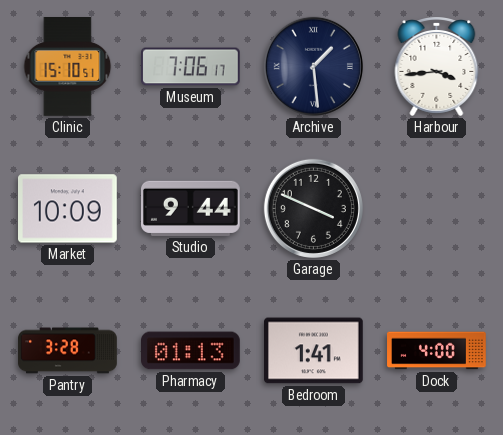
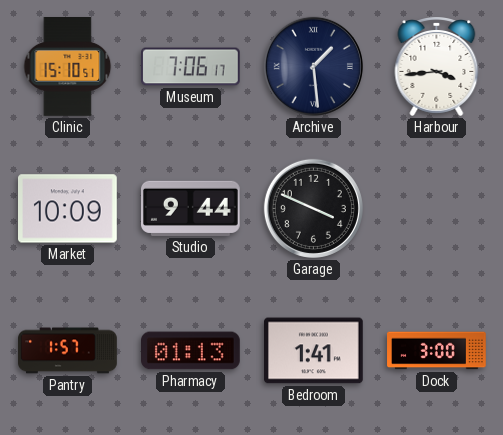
Pantry: 3:28 -> 1:57
Dock: 4:00 -> 3:00
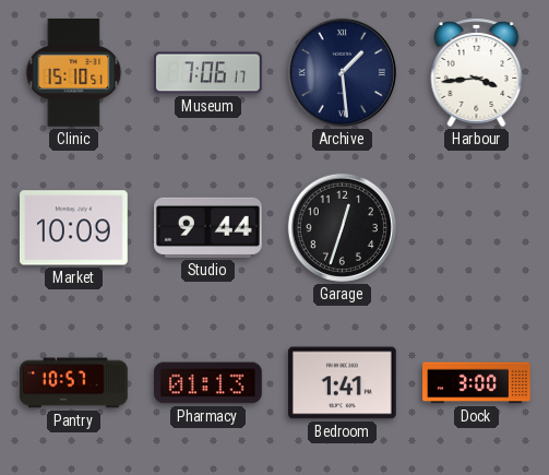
Garage: 3:49 -> 12:33
Pantry: 1:57 -> 10:57
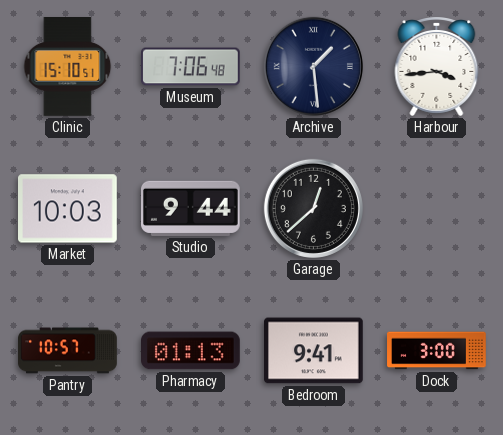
Museum: 7:06:17 -> 7:06:48
Market: 10:09 -> 10:03
Garage: 12:33 -> 12:38
Bedroom: 1:41 -> 9:41
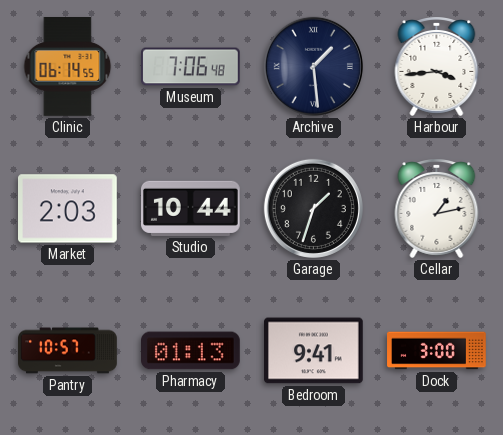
Clinic: 15:10 -> 06:14
Market: 10:03 -> 2:03
Studio: 9:44 -> 10:44
Garage: 12:38 -> 1:33
Cellar: none -> 1:13
